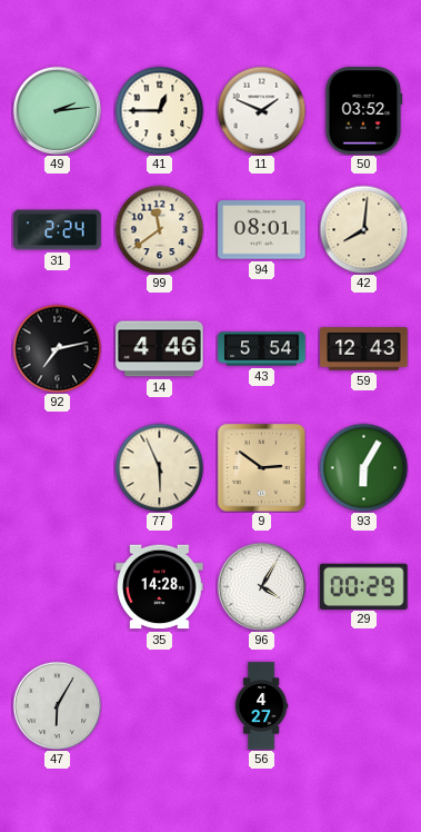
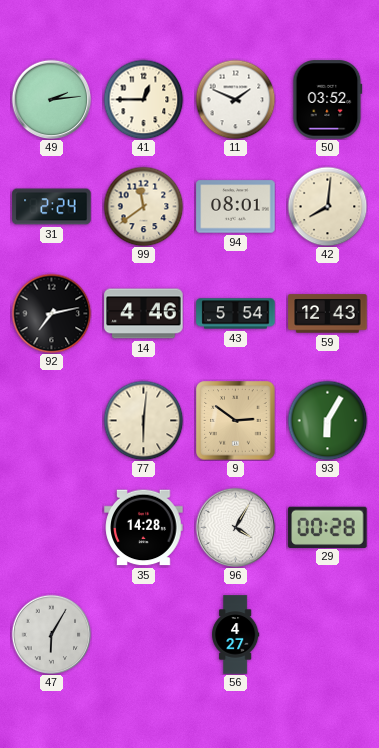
77: 5:56 -> 6:01
29: 00:29 -> 00:28
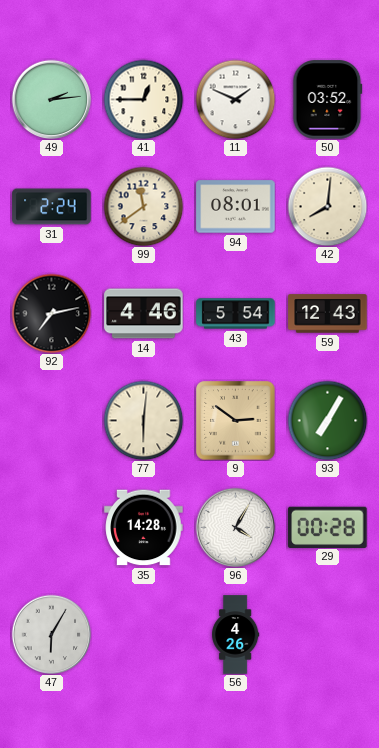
93: 6:05 -> 7:05
56: 4:27 -> 4:26
